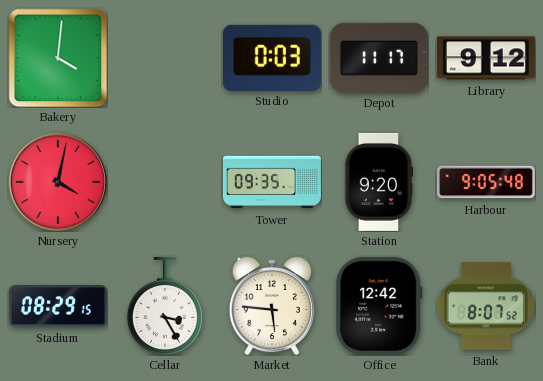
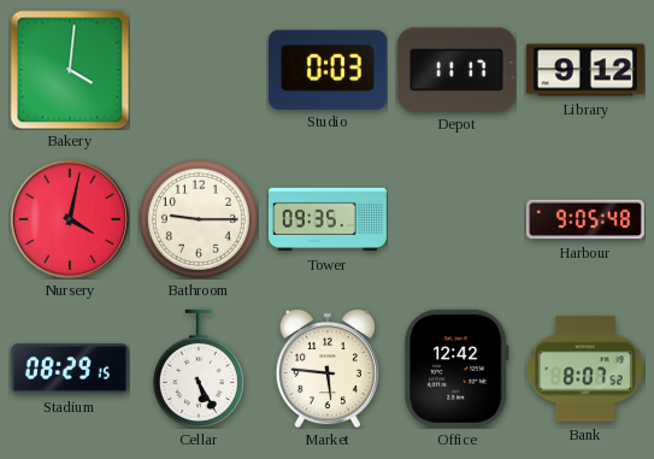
Bathroom: none -> 9:15
Station: 9:20 -> none
Cellar: 3:25 -> 5:25
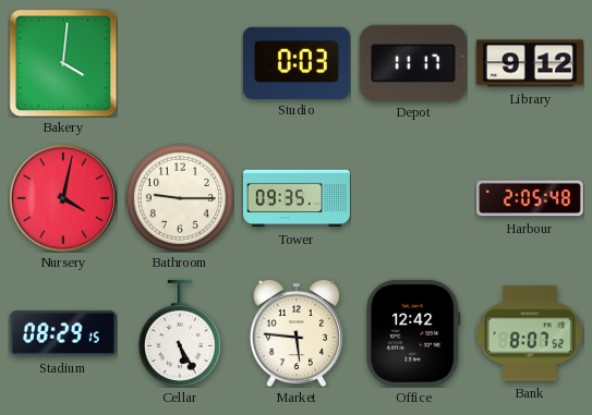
Harbour: 9:05 -> 2:05
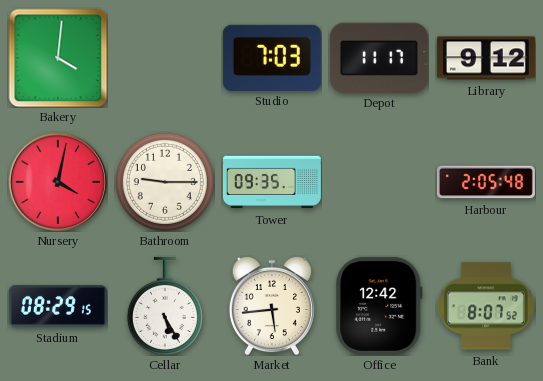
Studio: 0:03 -> 7:03
Market: 5:46 -> 5:44
